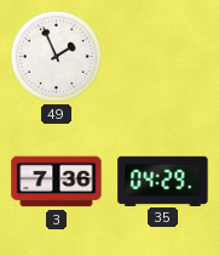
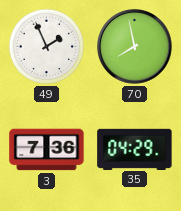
70: none -> 7:58
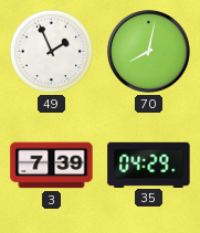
70: 7:58 -> 8:02
3: 7:36 -> 7:39
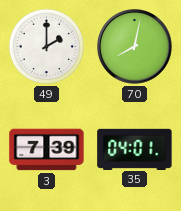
49: 1:56 -> 2:00
35: 04:29 -> 04:01
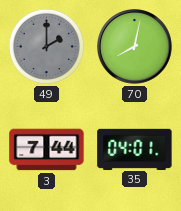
49 dial: white -> grey
3: 7:39 -> 7:44
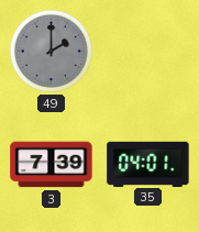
70: 8:02 -> none
3: 7:44 -> 7:39
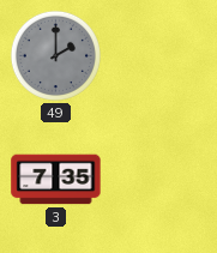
3: 7:39 -> 7:35
35: 04:01 -> none
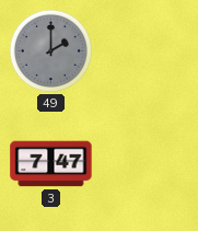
3: 7:35 -> 7:47
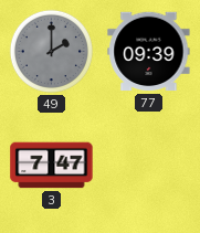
77: none -> 09:39
